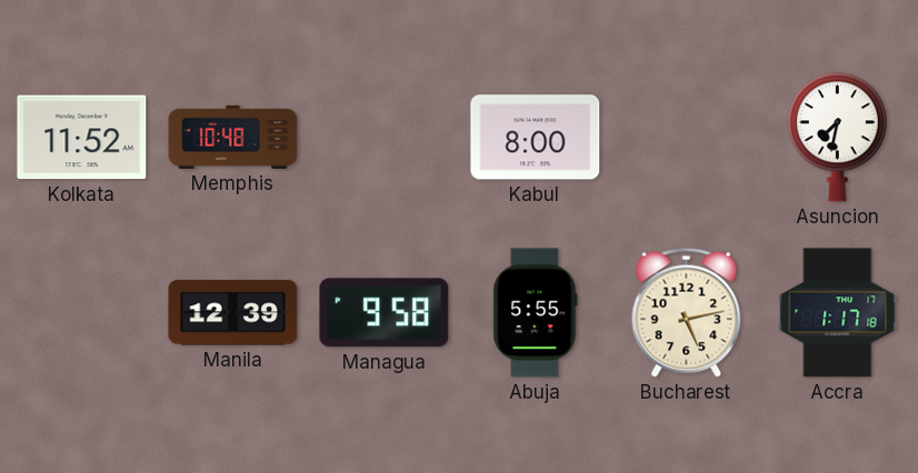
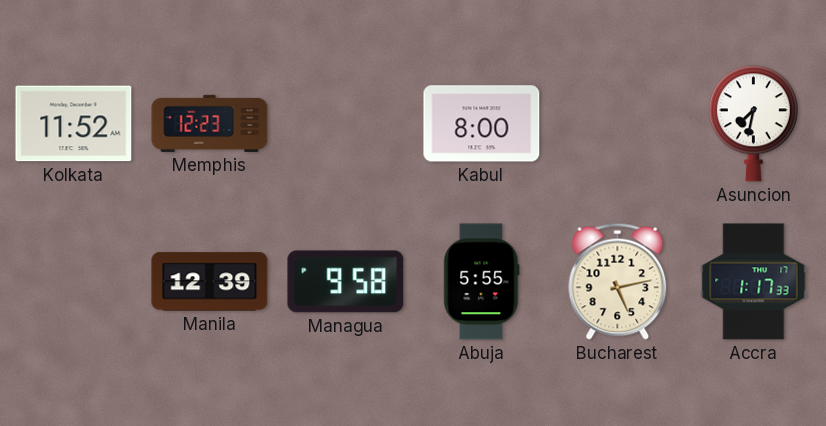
Memphis: 10:48 -> 12:23
Accra: 1:17:18 -> 1:17:33
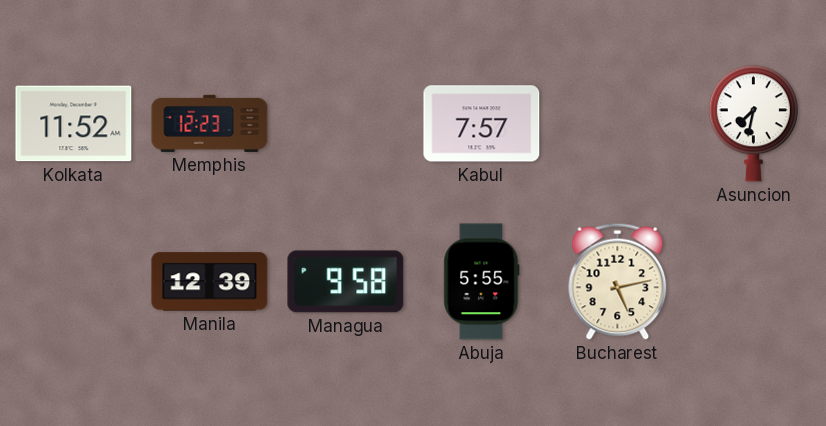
Kabul: 8:00 -> 7:57
Accra: 1:17 -> none
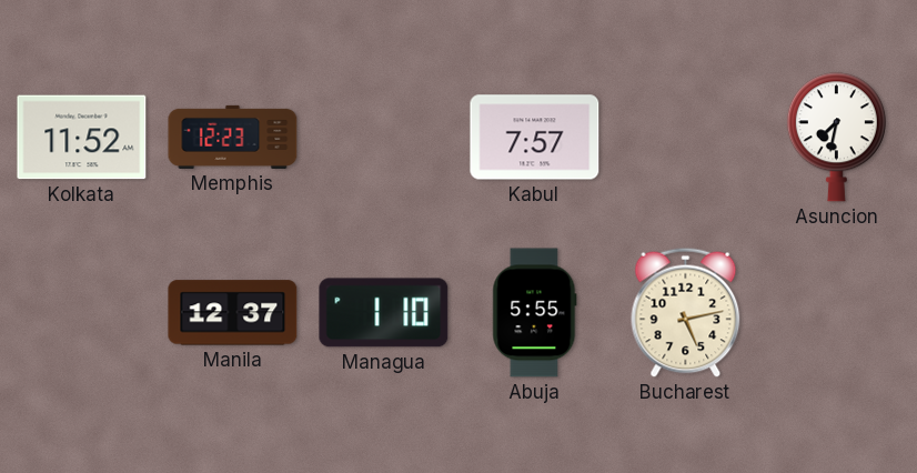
Manila: 12:39 -> 12:37
Managua: 9:58 -> 1:10
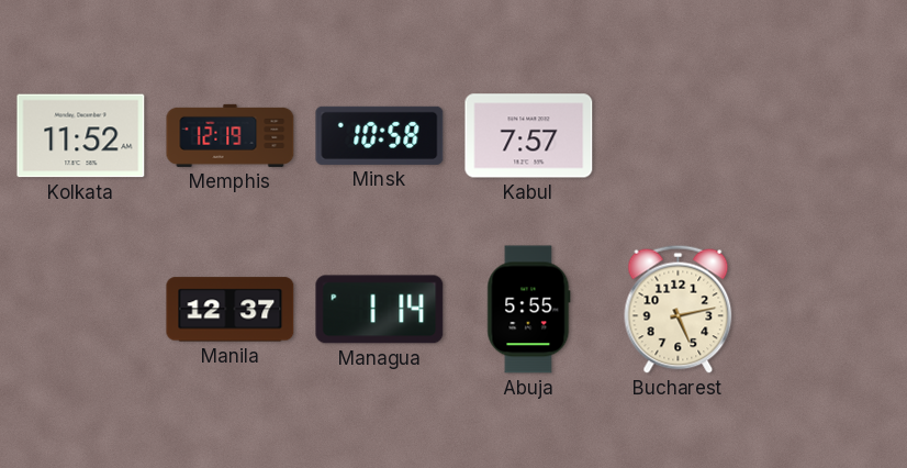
Memphis: 12:23 -> 12:19
Minsk: none -> 10:58
Asuncion: 7:32 -> none
Managua: 1:10 -> 1:14
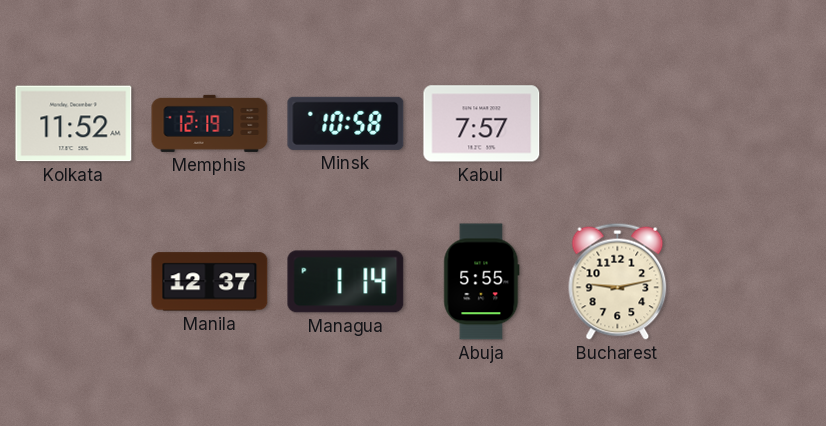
Bucharest: 5:13 -> 9:13
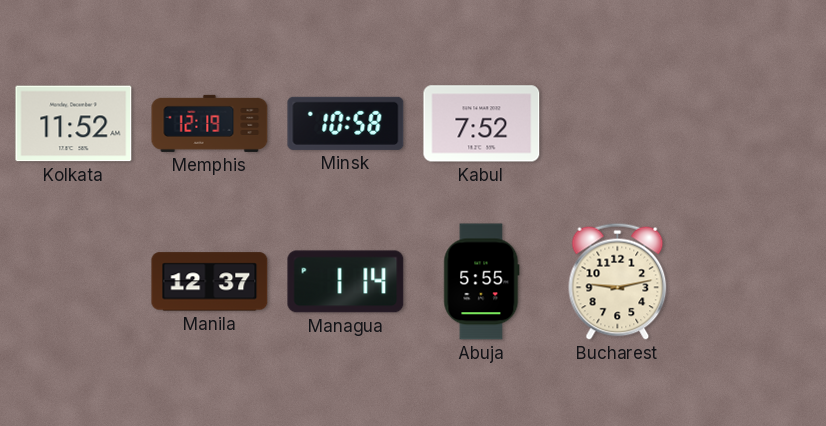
Kabul: 7:57 -> 7:52
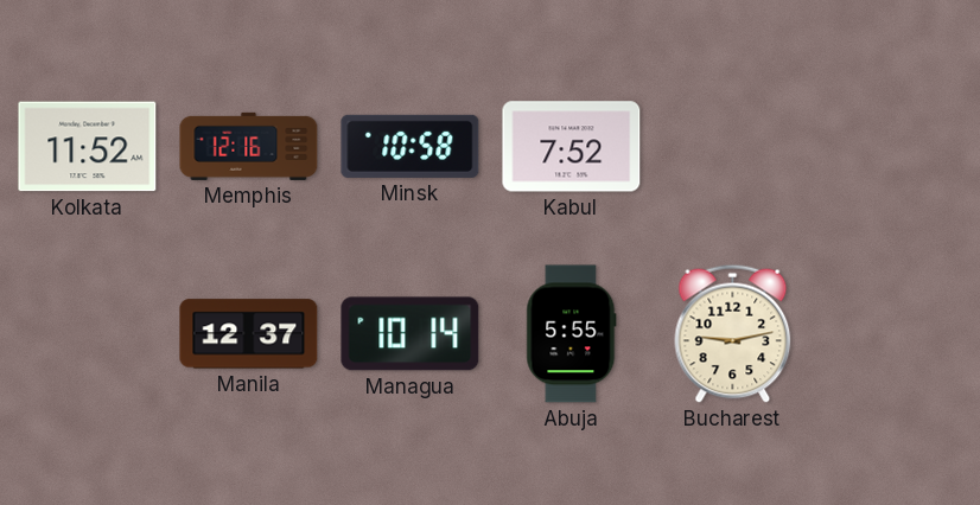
Memphis: 12:19 -> 12:16
Managua: 1:14 -> 10:14
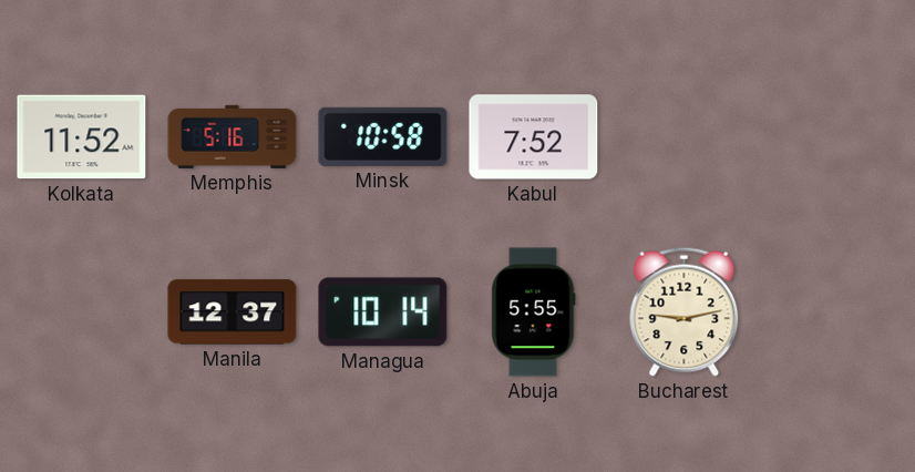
Memphis: 12:16 -> 5:16
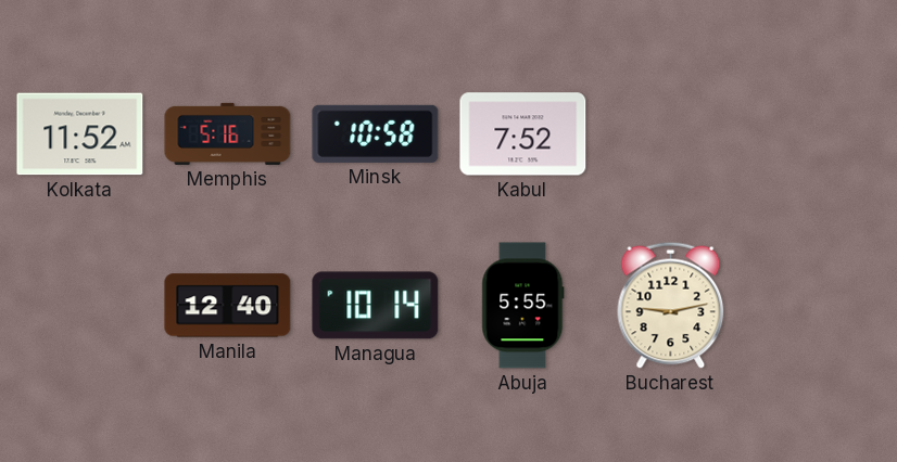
Manila: 12:37 -> 12:40
